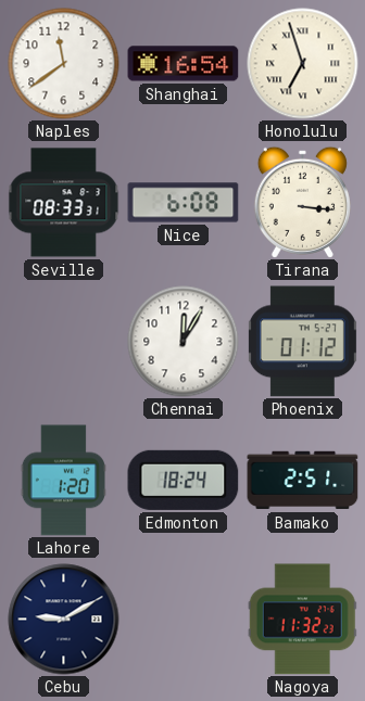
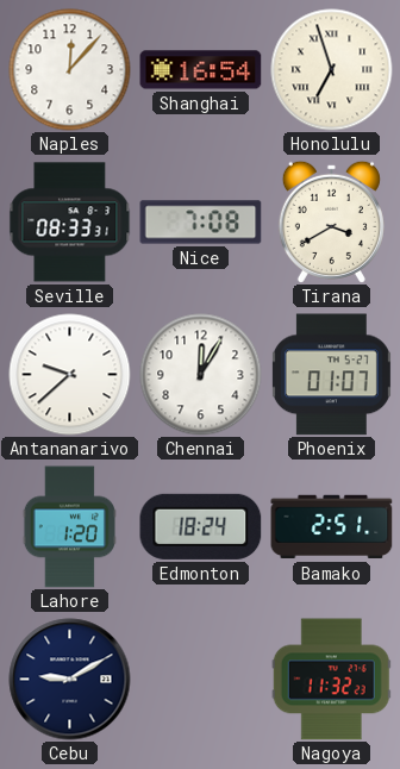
Naples: 11:39 -> 12:07
Nice: 6:08 -> 7:08
Tirana: 3:16 -> 3:40
Antananarivo: none -> 9:38
Phoenix: 01:12 -> 01:07
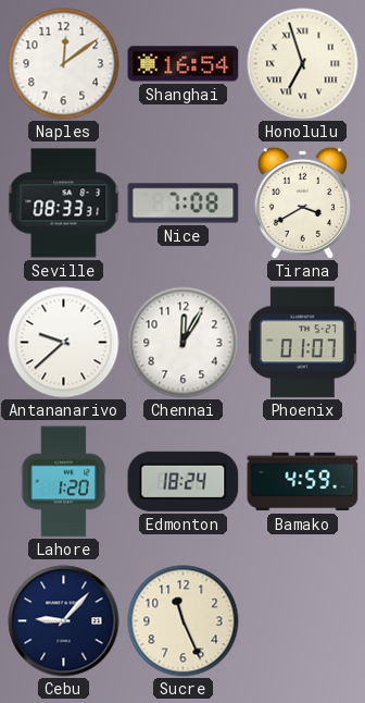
Naples: 12:07 -> 12:09
Bamako: 2:51 -> 4:59
Cebu: 9:10 -> 9:07
Sucre: none -> 11:26
Nagoya: 11:32 -> none
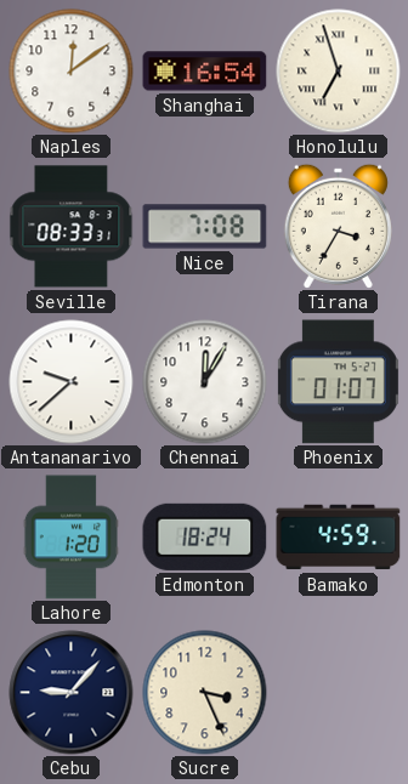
Tirana: 3:40 -> 3:35
Sucre: 11:26 -> 3:26
